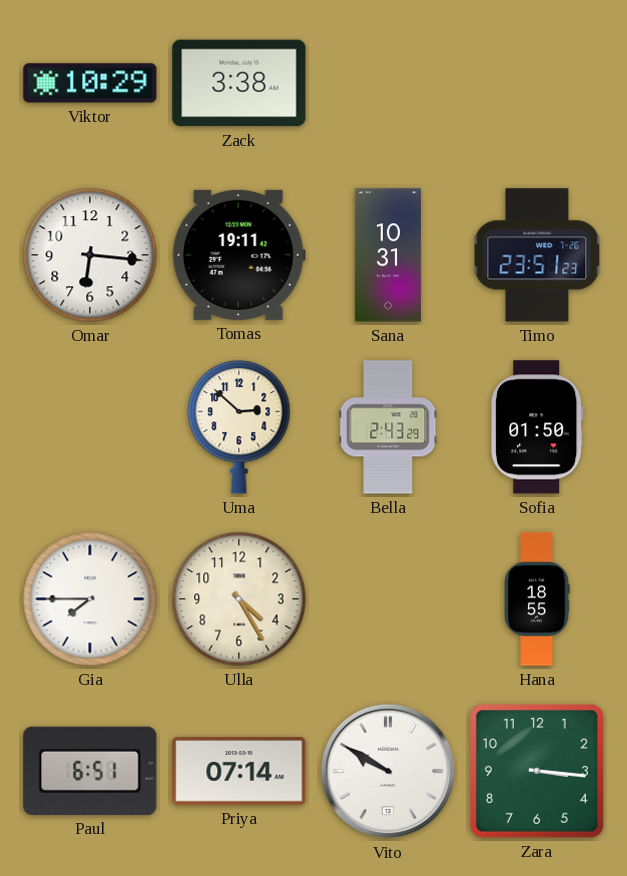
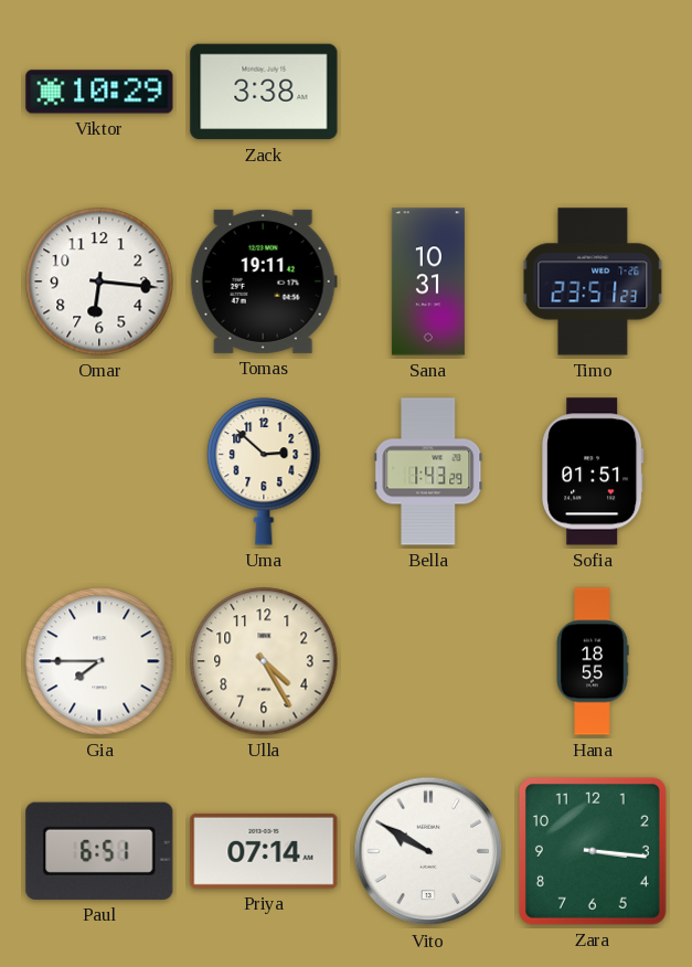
Bella: 2:43 -> 1:43
Sofia: 01:50 -> 01:51
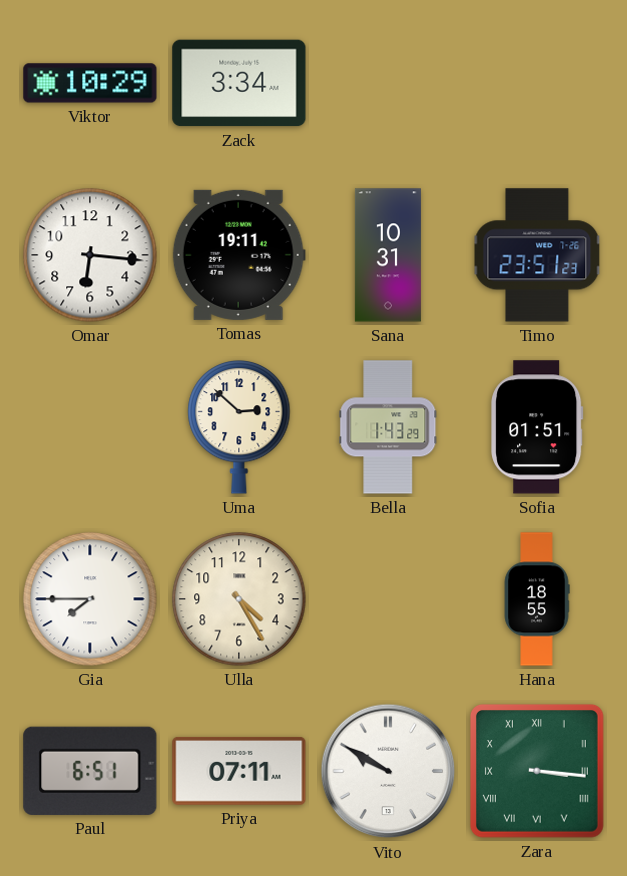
Zack: 3:38 -> 3:34
Priya: 07:14 -> 07:11
Zara numerals: Arabic -> Roman
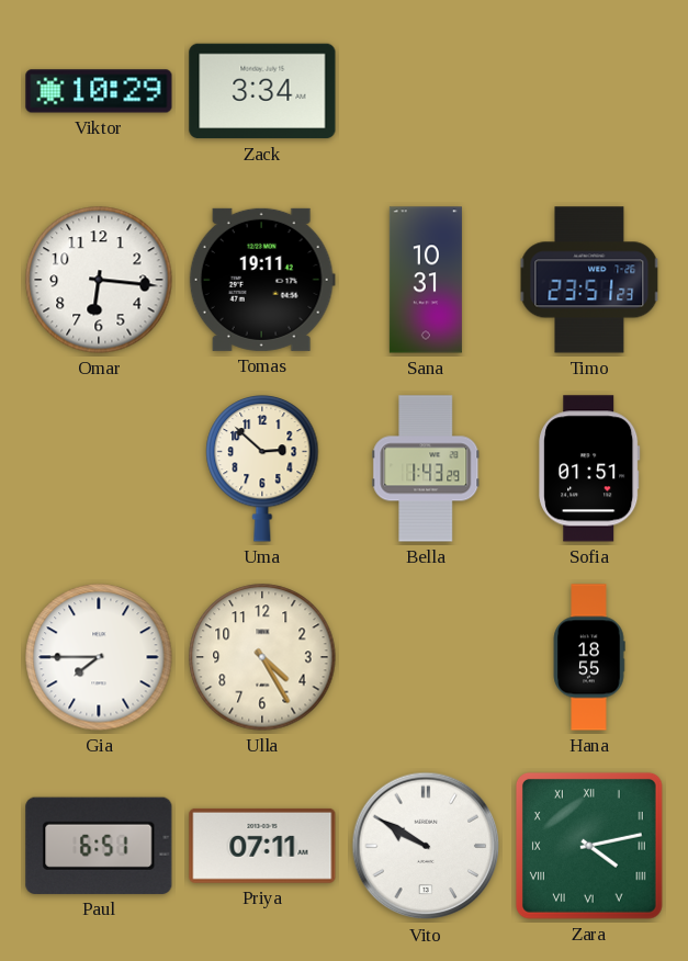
Zara: 3:16 -> 4:13
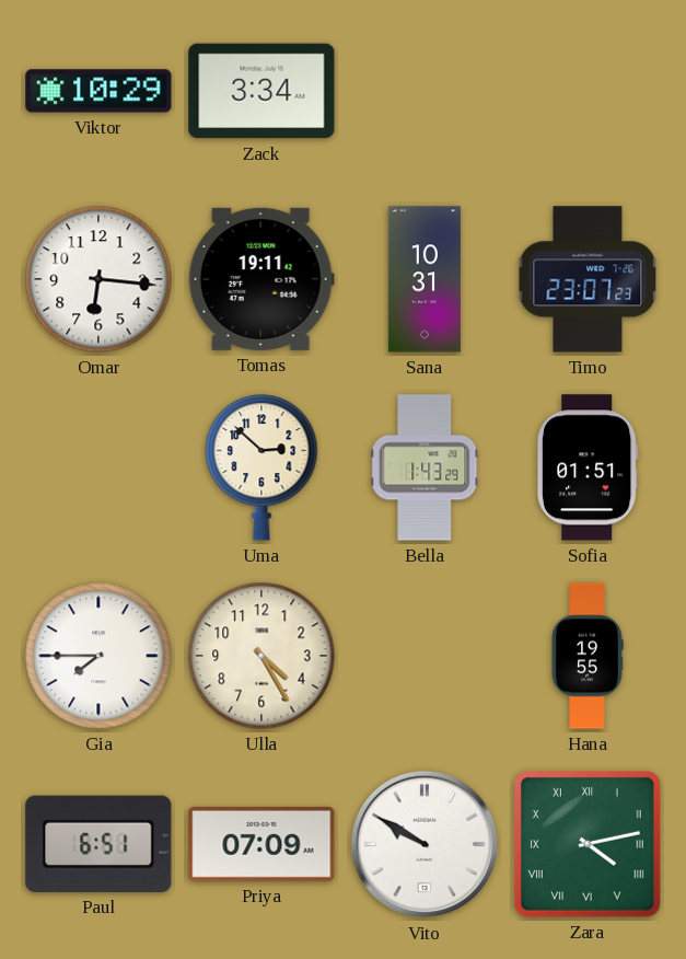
Timo: 23:51 -> 23:07
Hana: 18:55 -> 19:55
Priya: 07:11 -> 07:09
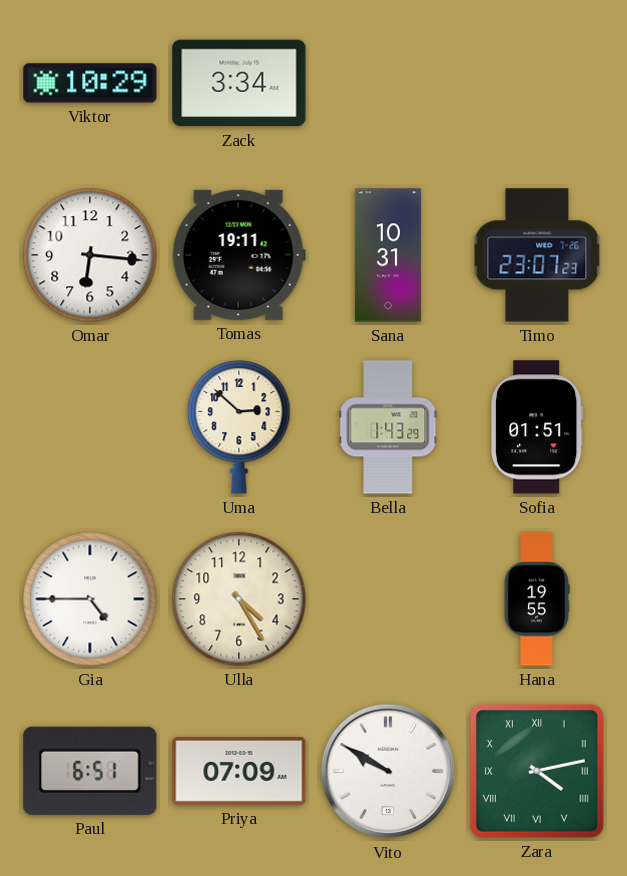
Gia: 7:45 -> 4:45
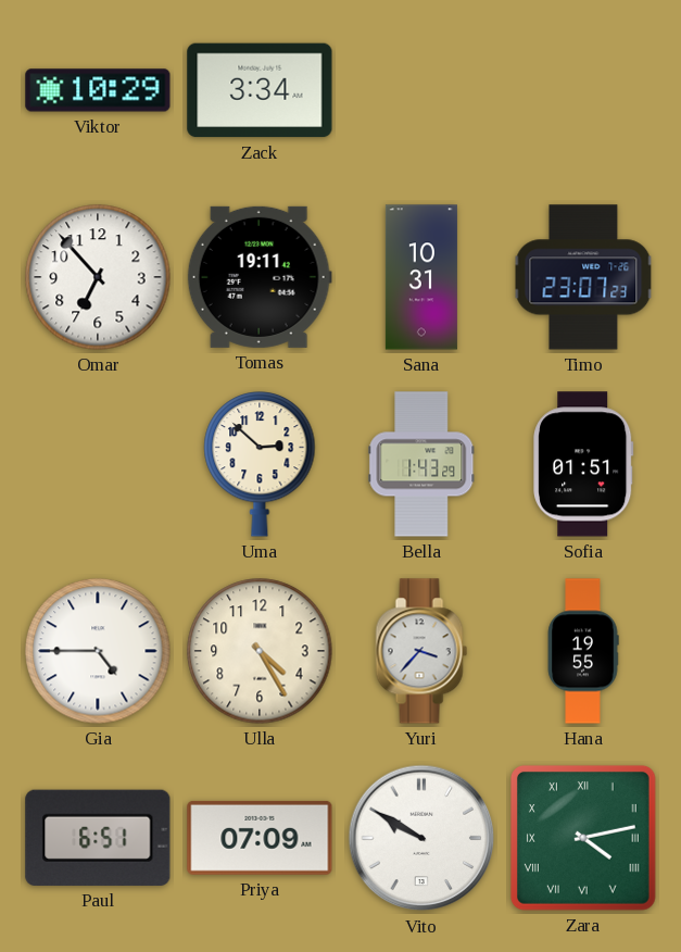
Omar: 6:16 -> 6:53
Yuri: none -> 3:37
